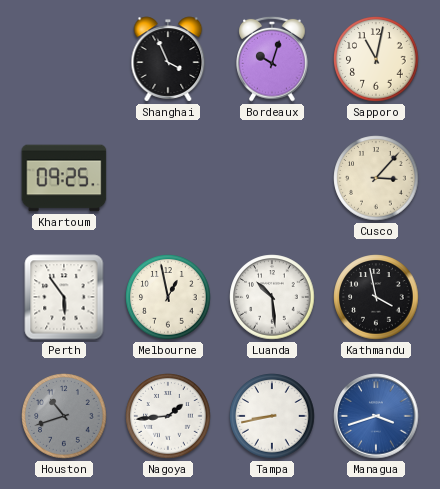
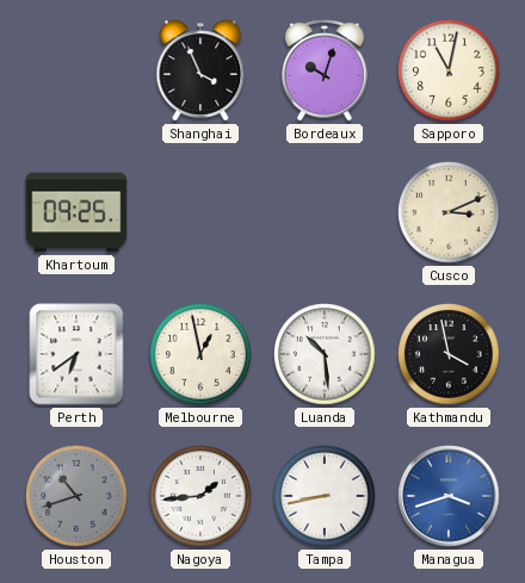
Cusco: 3:07 -> 3:11
Perth: 5:54 -> 6:39
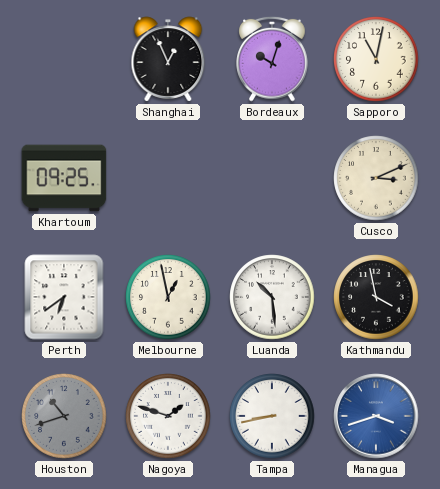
Shanghai: 3:56 -> 12:56
Nagoya: 1:44 -> 1:48
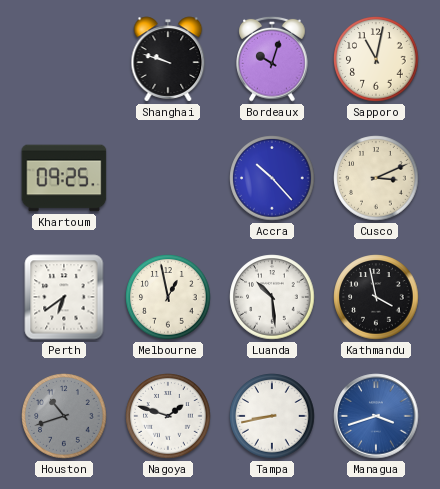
Shanghai: 12:56 -> 9:48
Accra: none -> 10:23
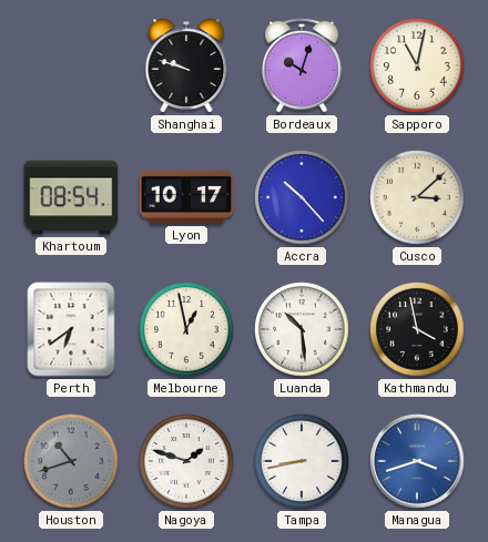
Khartoum: 09:25 -> 08:54
Lyon: none -> 10:17
Cusco: 3:11 -> 3:08
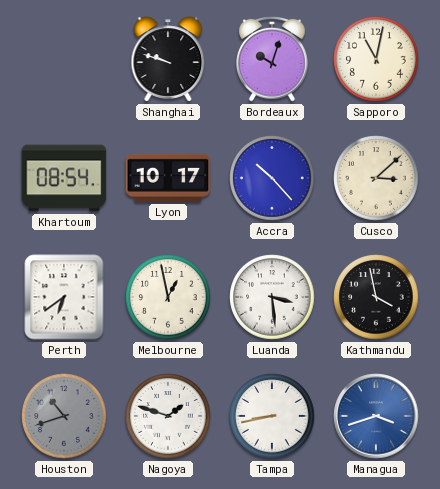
Luanda: 10:29 -> 3:29
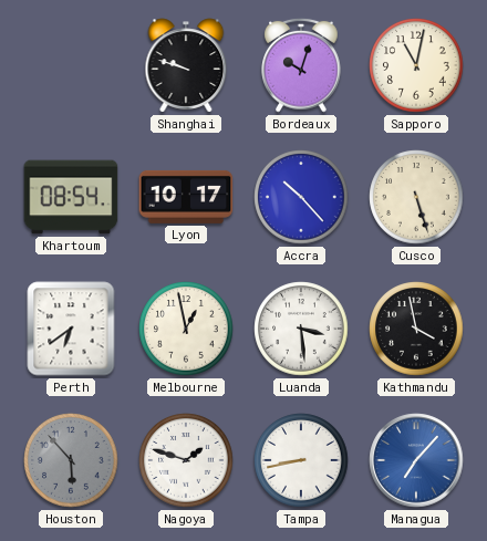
Cusco: 3:08 -> 5:27
Houston: 10:42 -> 5:53
Managua: 3:42 -> 7:07
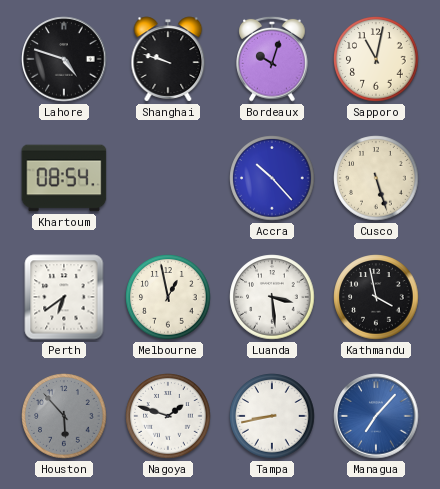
Lahore: none -> 4:48
Lyon: 10:17 -> none
